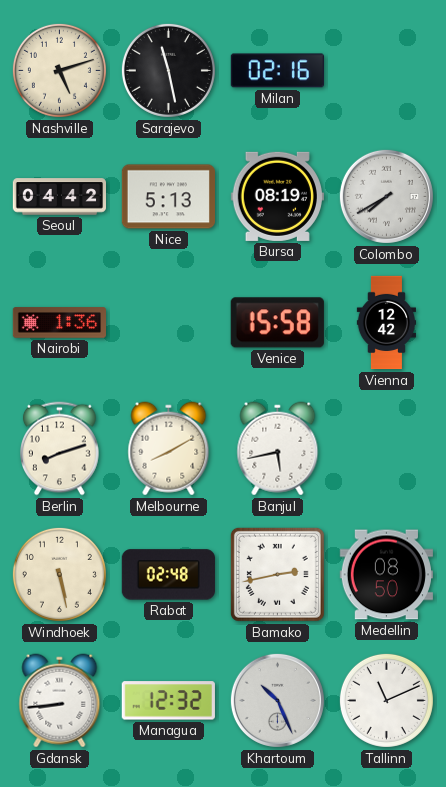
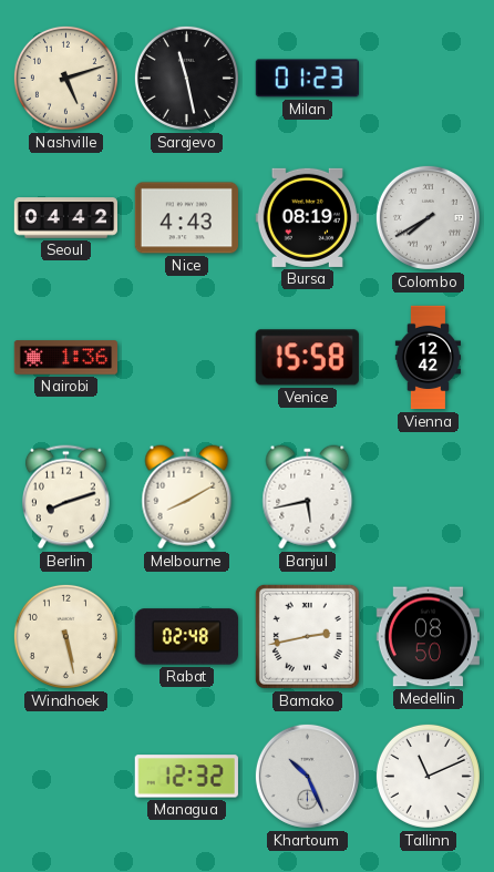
Milan: 02:16 -> 01:23
Nice: 5:13 -> 4:43
Gdansk: 8:44 -> none
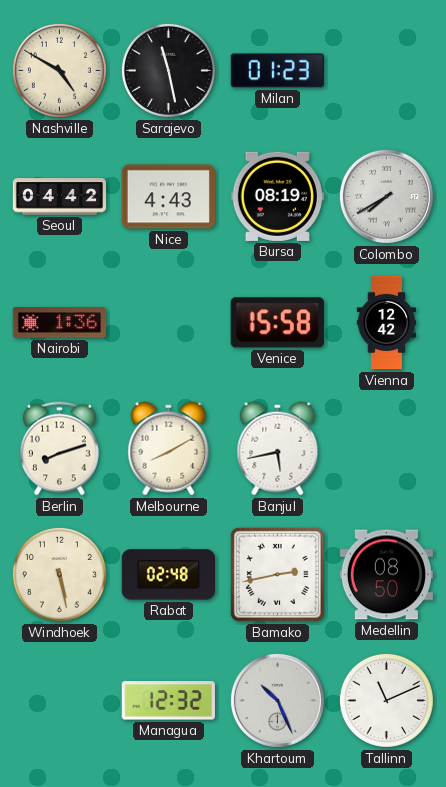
Nashville: 5:12 -> 4:50
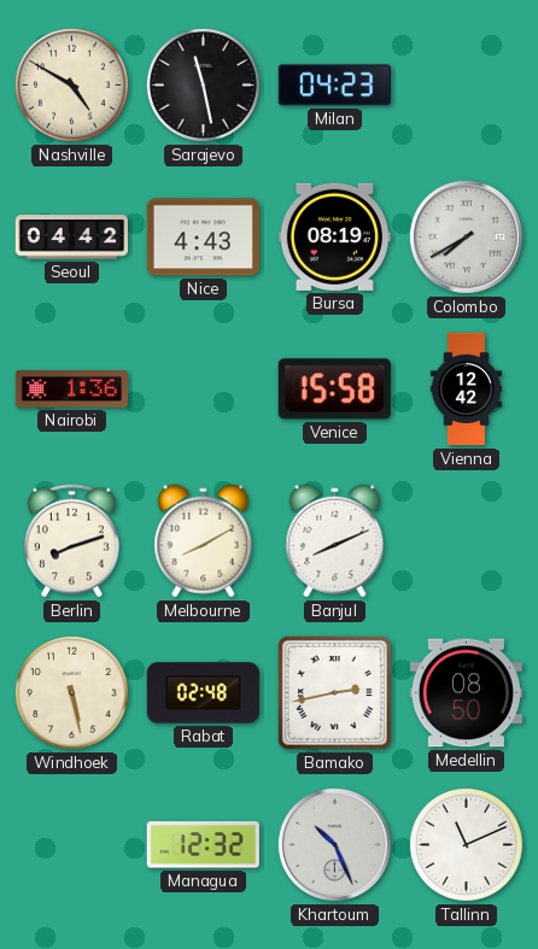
Milan: 01:23 -> 04:23
Banjul: 5:43 -> 8:11
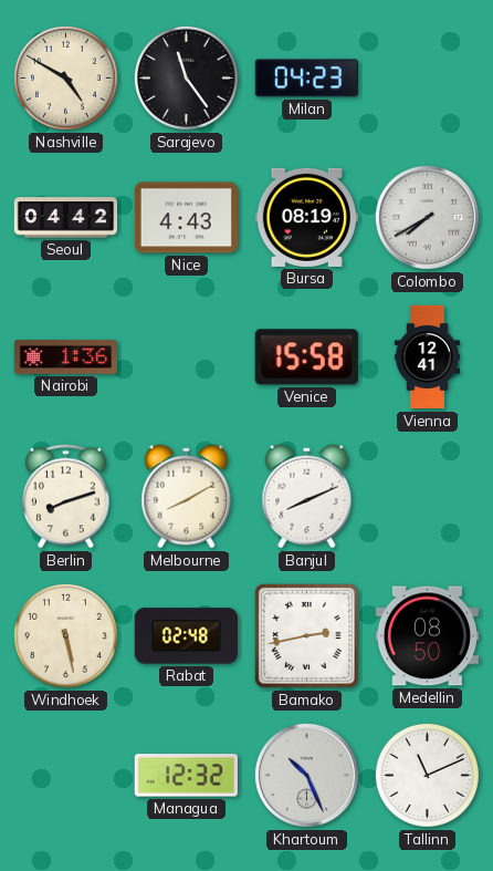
Sarajevo: 11:28 -> 11:24
Vienna: 12:42 -> 12:41
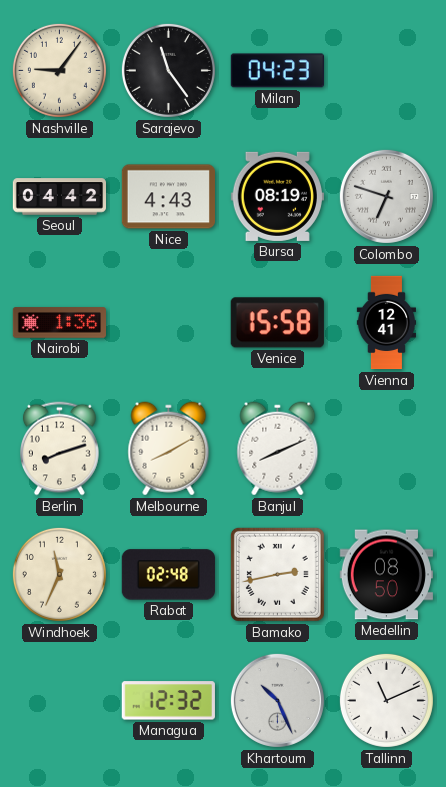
Nashville: 4:50 -> 9:06
Colombo: 7:40 -> 6:48
Windhoek: 5:28 -> 11:34
